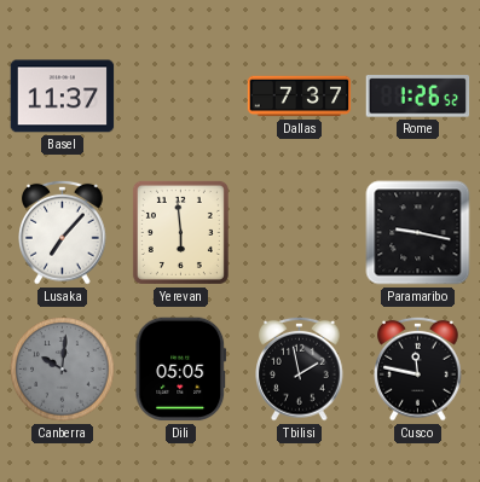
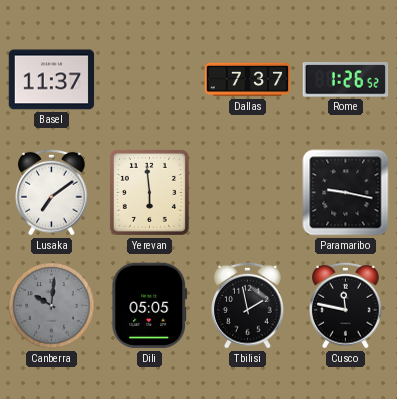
Lusaka: 7:07 -> 7:09
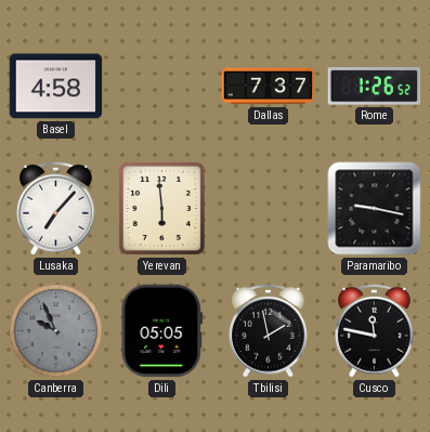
Basel: 11:37 -> 4:58
Lusaka: 7:09 -> 7:07
Canberra: 10:01 -> 9:56
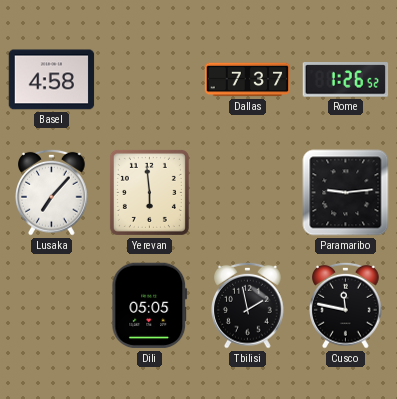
Paramaribo: 9:17 -> 9:14
Canberra: 9:56 -> none
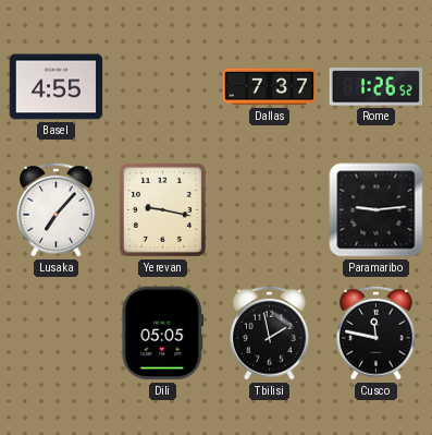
Basel: 4:58 -> 4:55
Yerevan: 5:59 -> 9:17
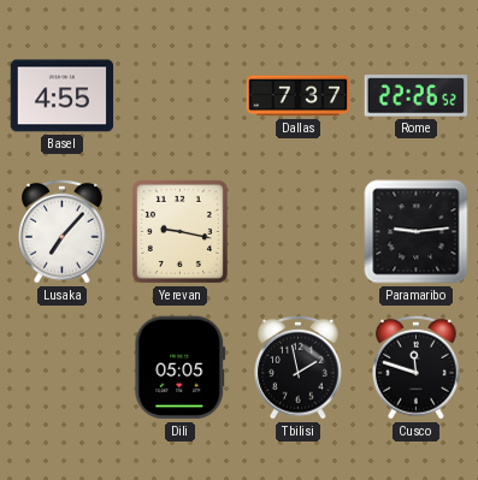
Rome: 1:26 -> 22:26
Cusco: 11:47 -> 11:48
